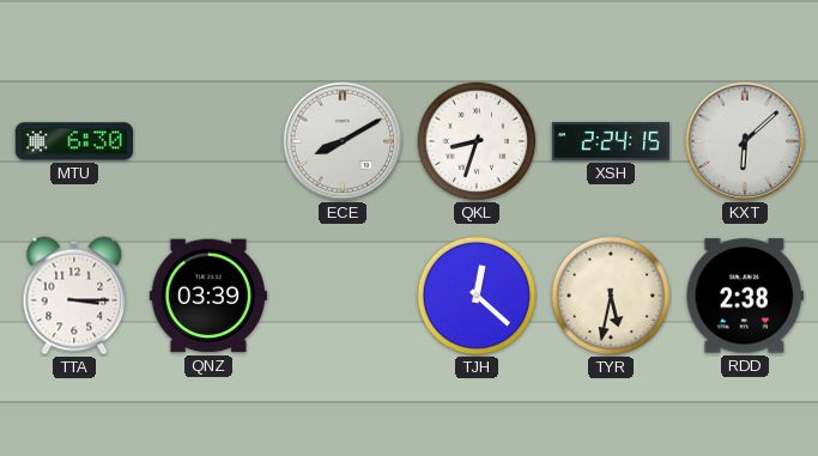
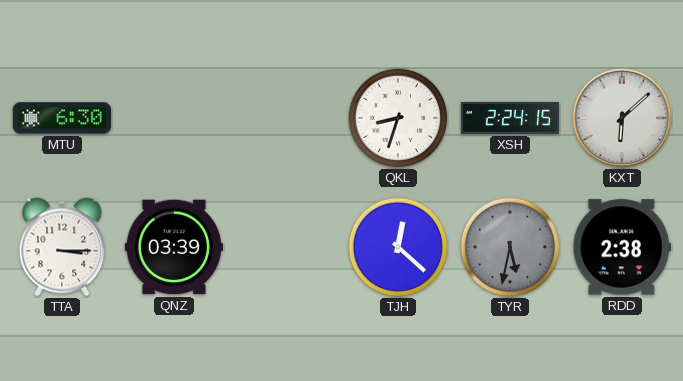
ECE: 8:10 -> none
TYR dial: cream -> grey
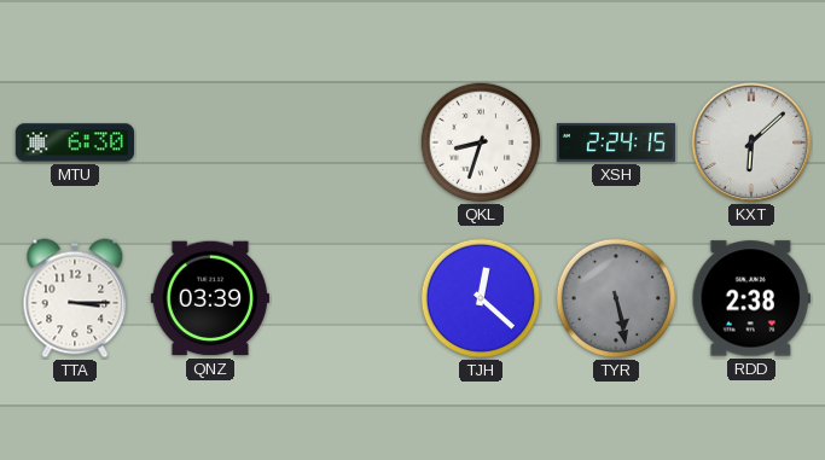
TYR: 5:32 -> 5:28
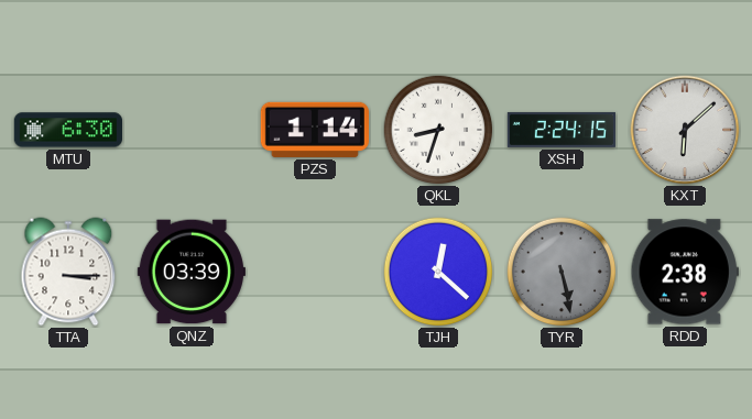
PZS: none -> 1:14
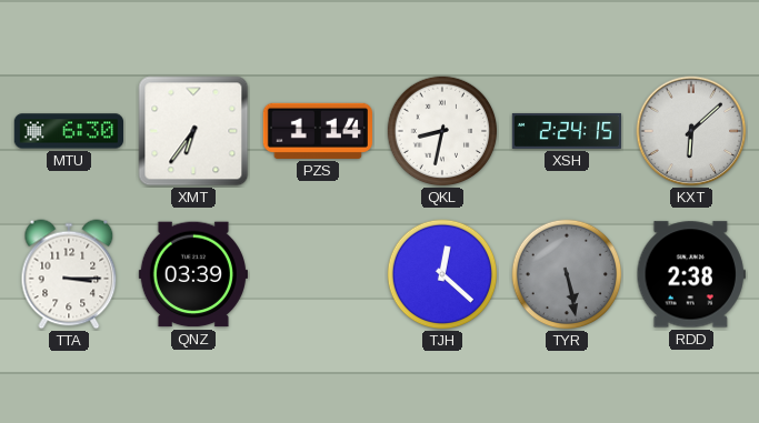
XMT: none -> 6:36
QKL: 8:33 -> 8:32
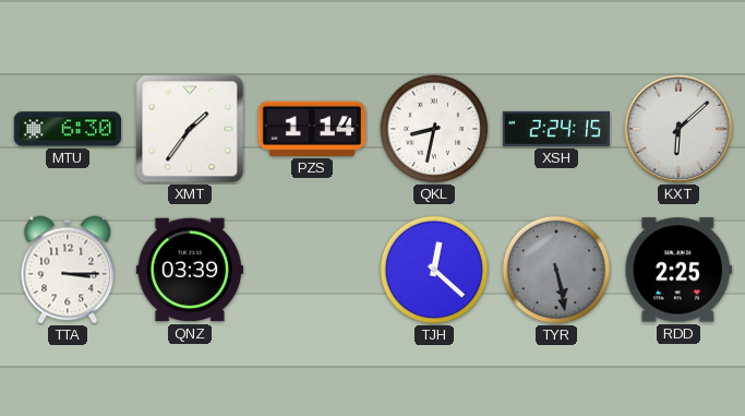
XMT: 6:36 -> 1:36
RDD: 2:38 -> 2:25
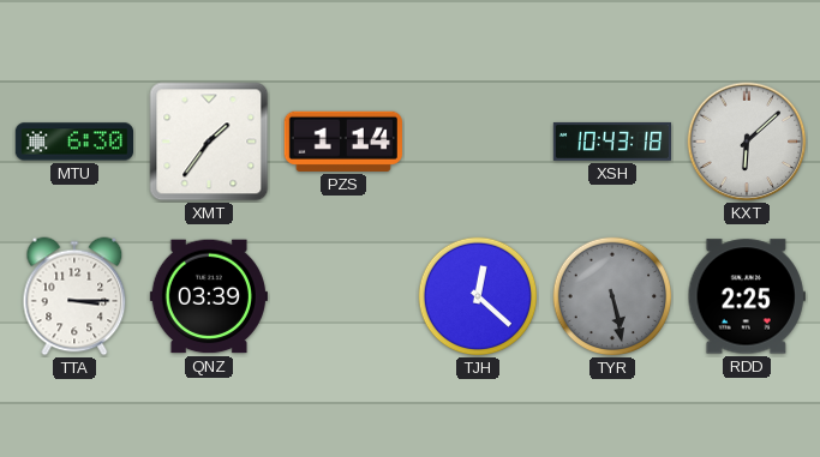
QKL: 8:32 -> none
XSH: 2:24 -> 10:43
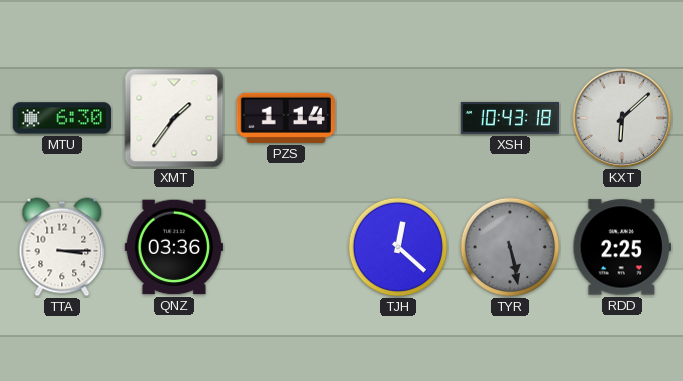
QNZ: 03:39 -> 03:36
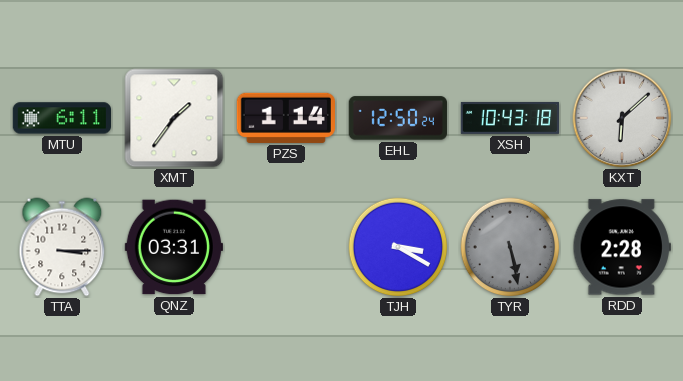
MTU: 6:30 -> 6:11
EHL: none -> 12:50
QNZ: 03:36 -> 03:31
TJH: 12:22 -> 3:20
RDD: 2:25 -> 2:28
